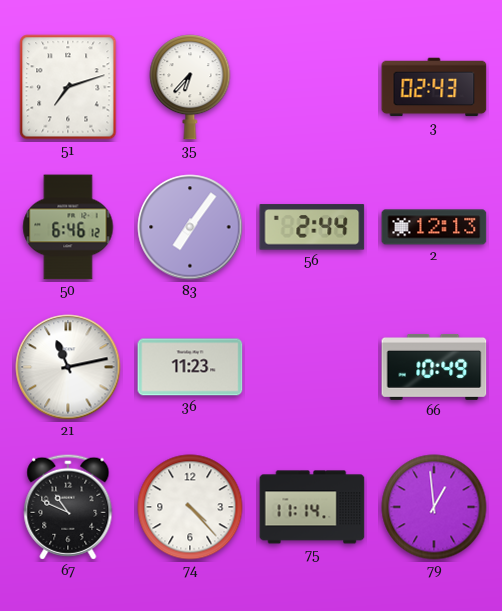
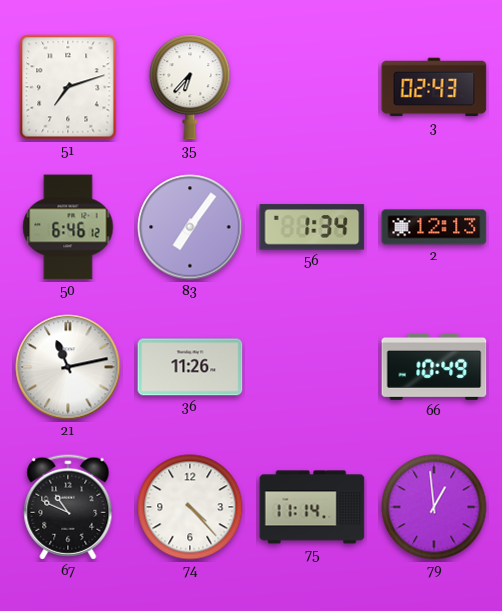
56: 2:44 -> 1:34
36: 11:23 -> 11:26
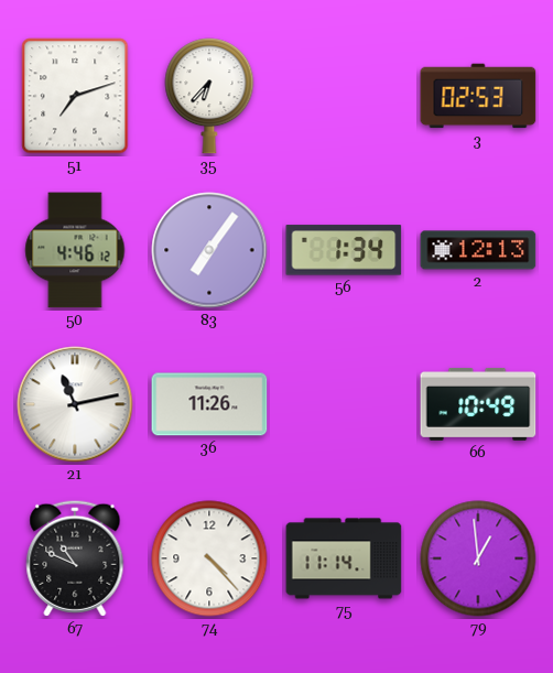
3: 02:43 -> 02:53
50: 6:46 -> 4:46
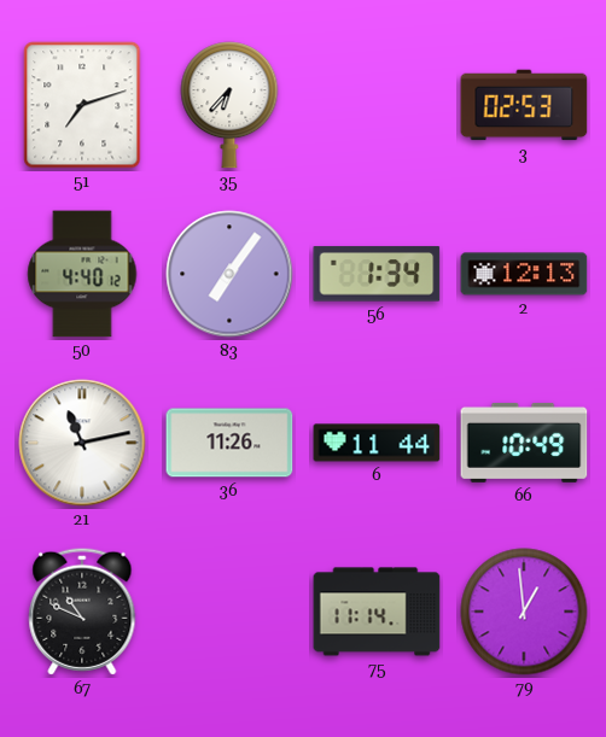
50: 4:46 -> 4:40
6: none -> 11:44
74: 4:23 -> none
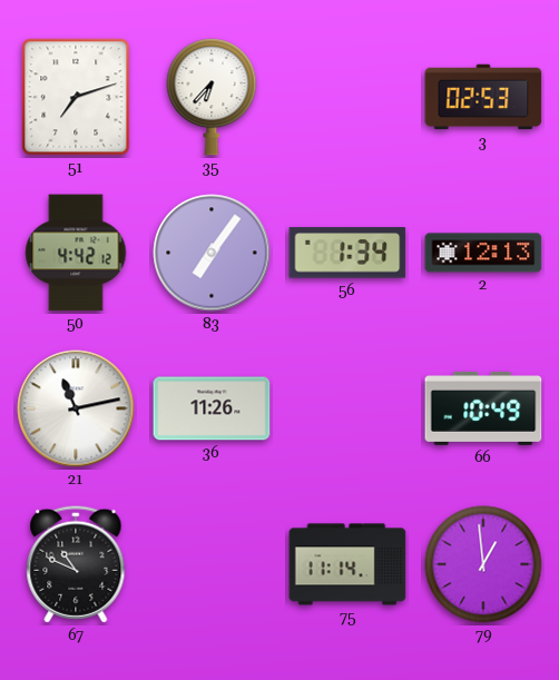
50: 4:40 -> 4:42
6: 11:44 -> none
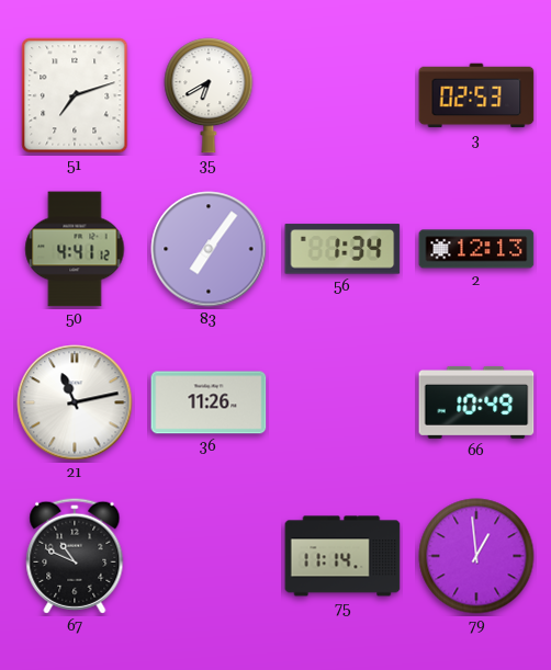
35: 6:37 -> 6:40
50: 4:42 -> 4:41
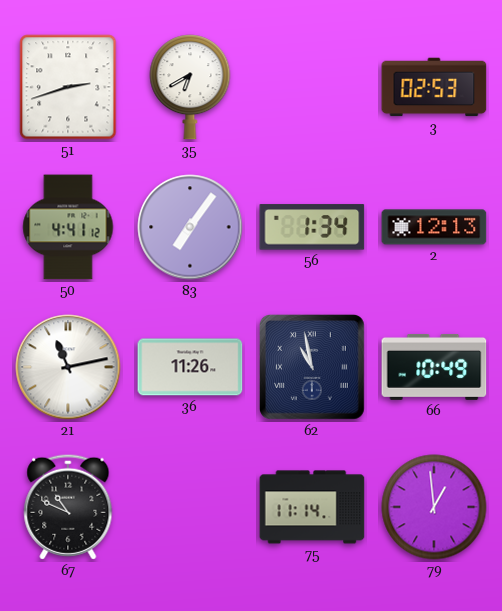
51: 7:12 -> 2:42
62: none -> 10:58
